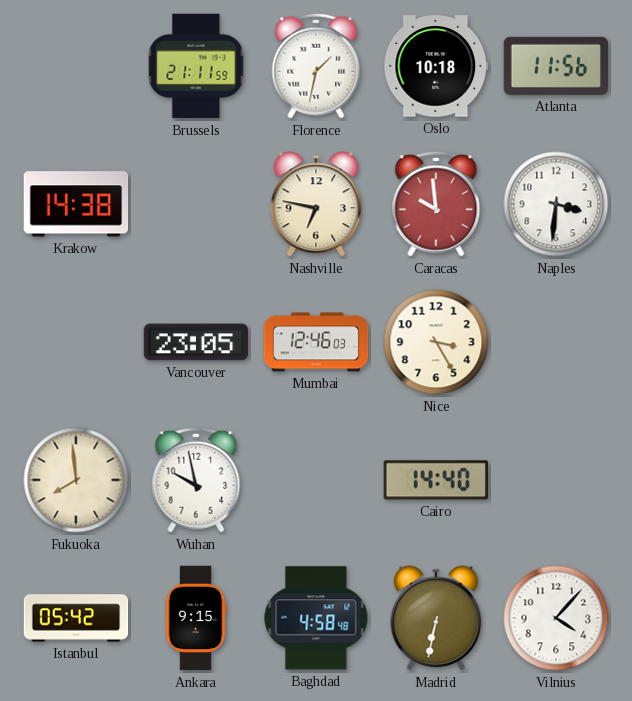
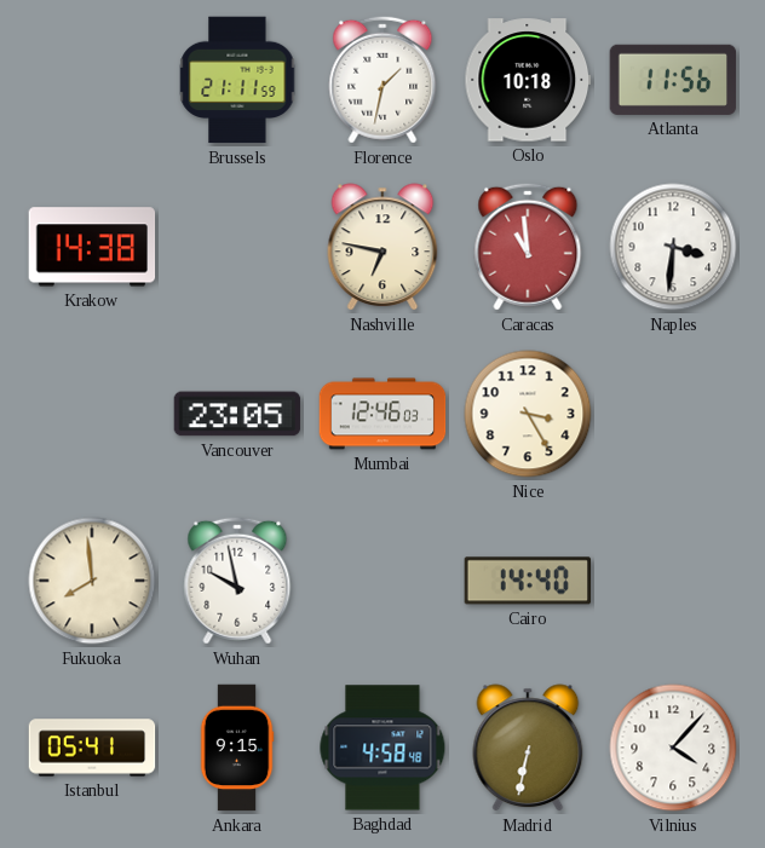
Caracas: 9:59 -> 10:59
Istanbul: 05:42 -> 05:41
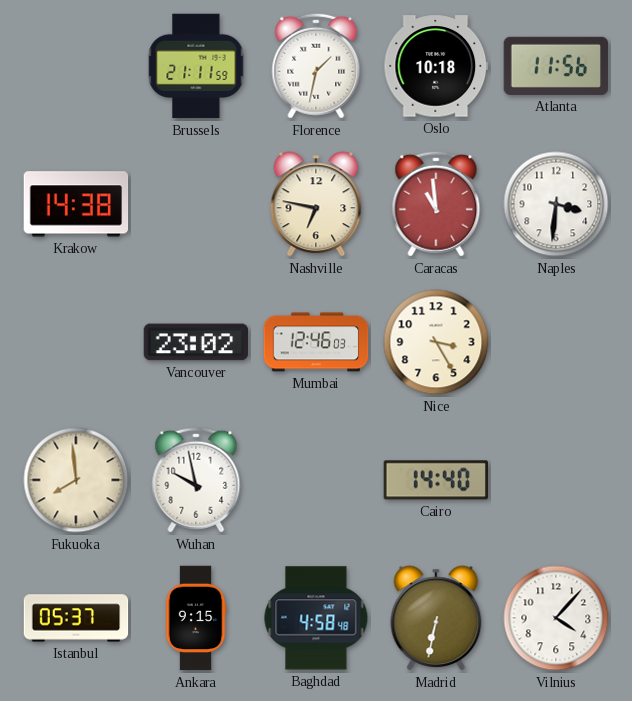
Vancouver: 23:05 -> 23:02
Istanbul: 05:41 -> 05:37
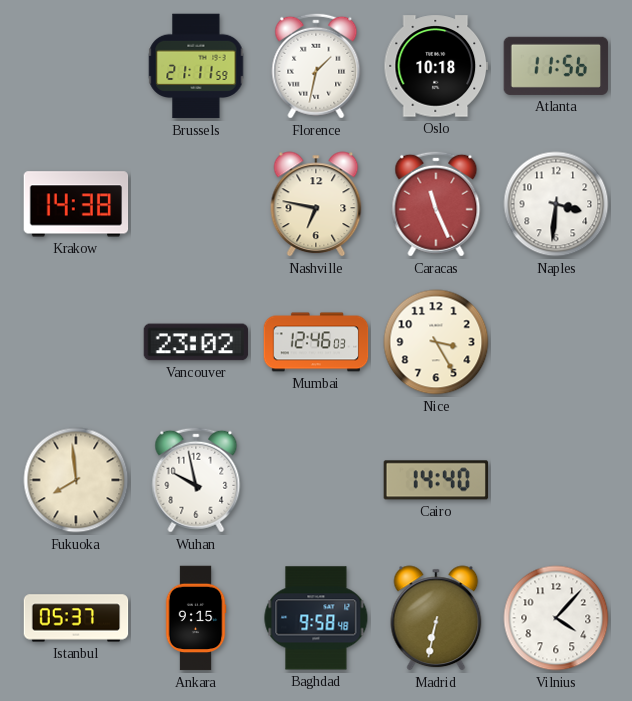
Caracas: 10:59 -> 11:26
Baghdad: 4:58 -> 9:58
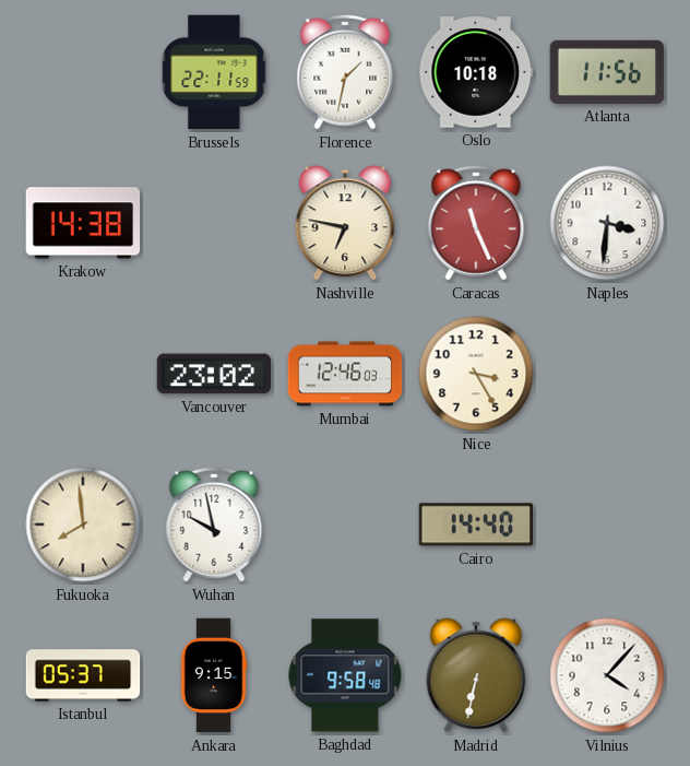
Brussels: 21:11 -> 22:11
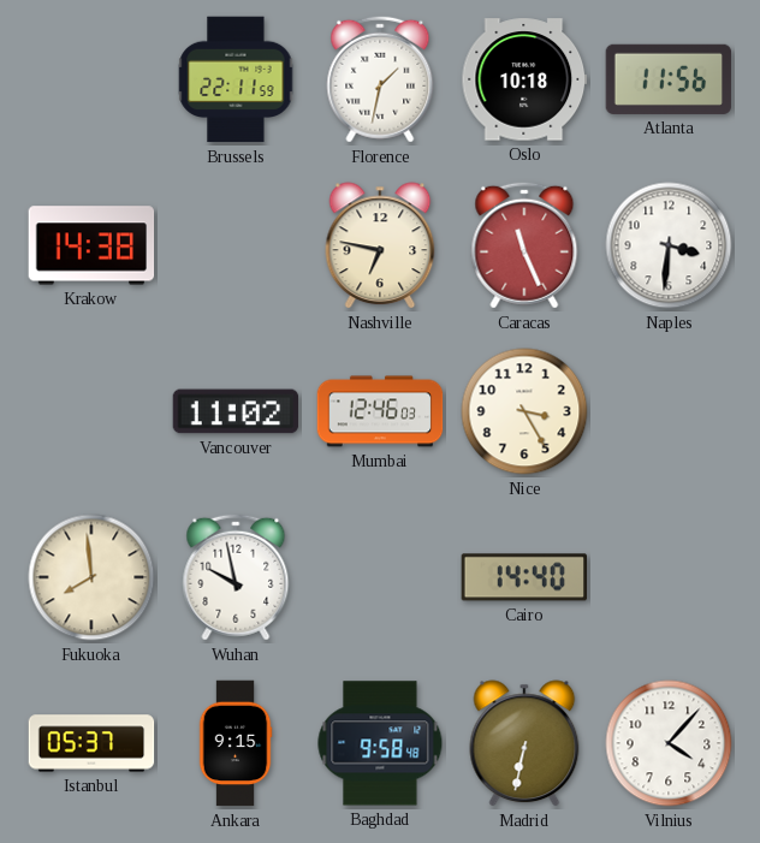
Vancouver: 23:02 -> 11:02
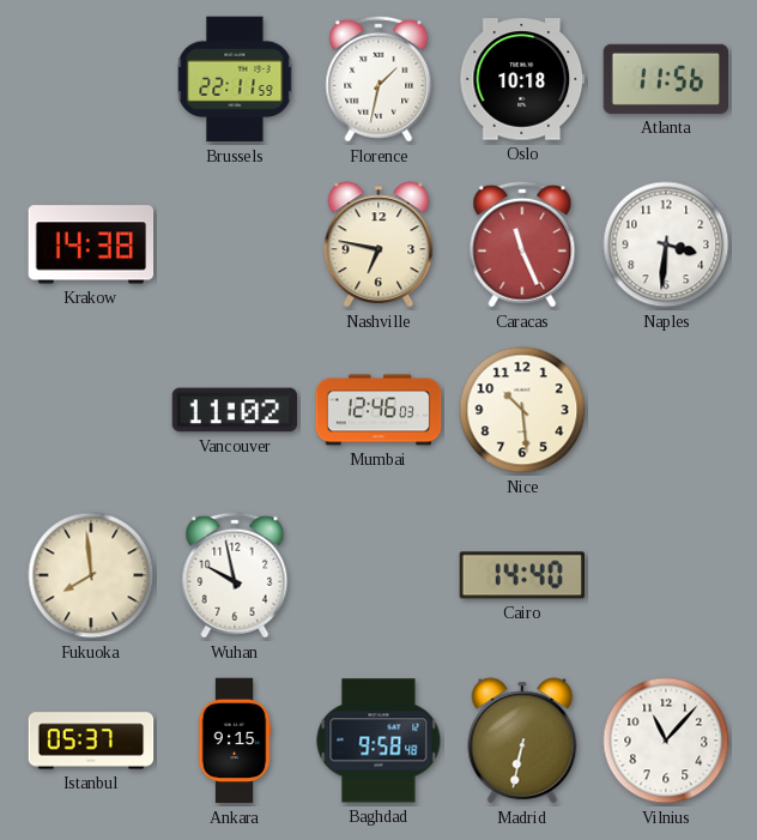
Nice: 3:25 -> 10:29
Vilnius: 4:07 -> 11:07
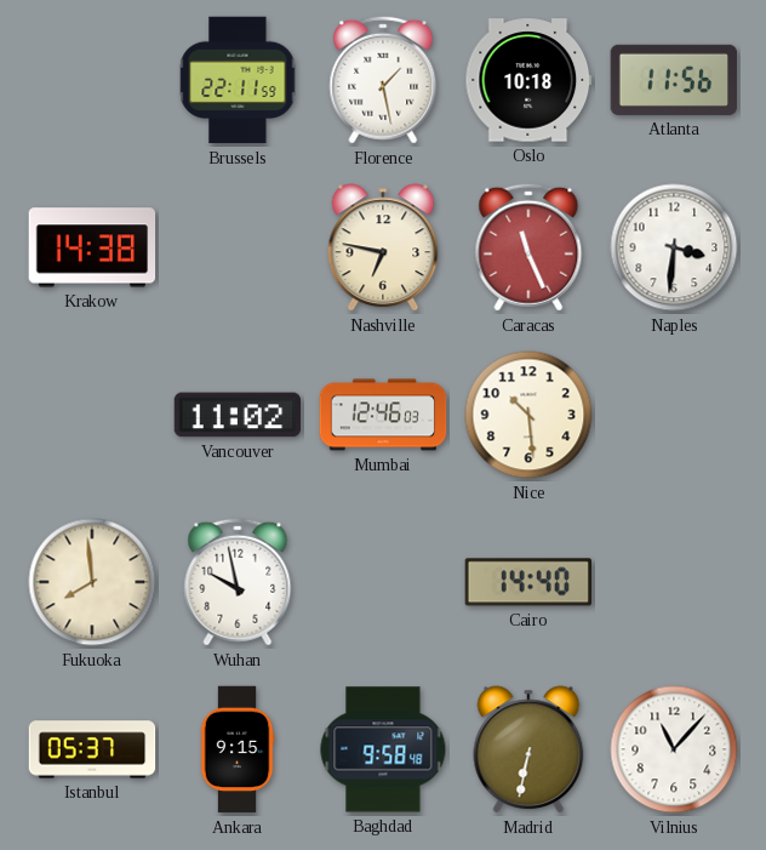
Florence: 1:32 -> 1:28
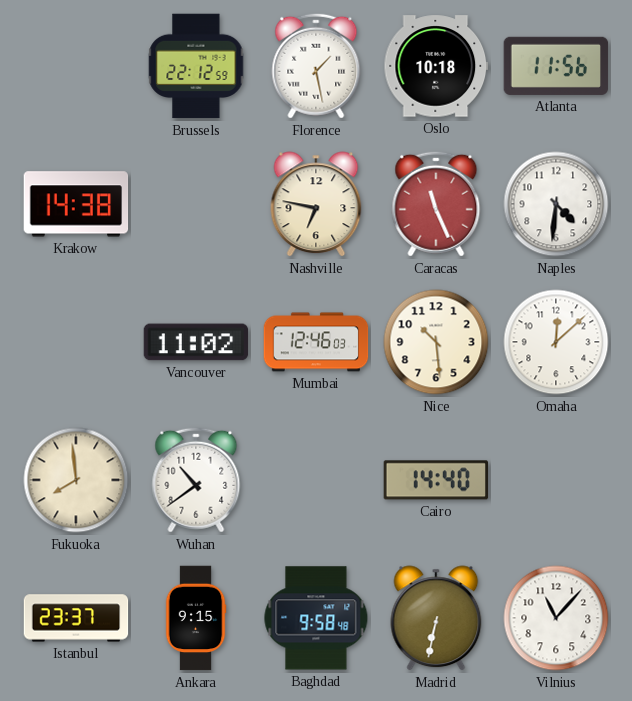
Brussels: 22:11 -> 22:12
Naples: 3:31 -> 4:31
Omaha: none -> 12:08
Wuhan: 9:58 -> 10:39
Istanbul: 05:37 -> 23:37
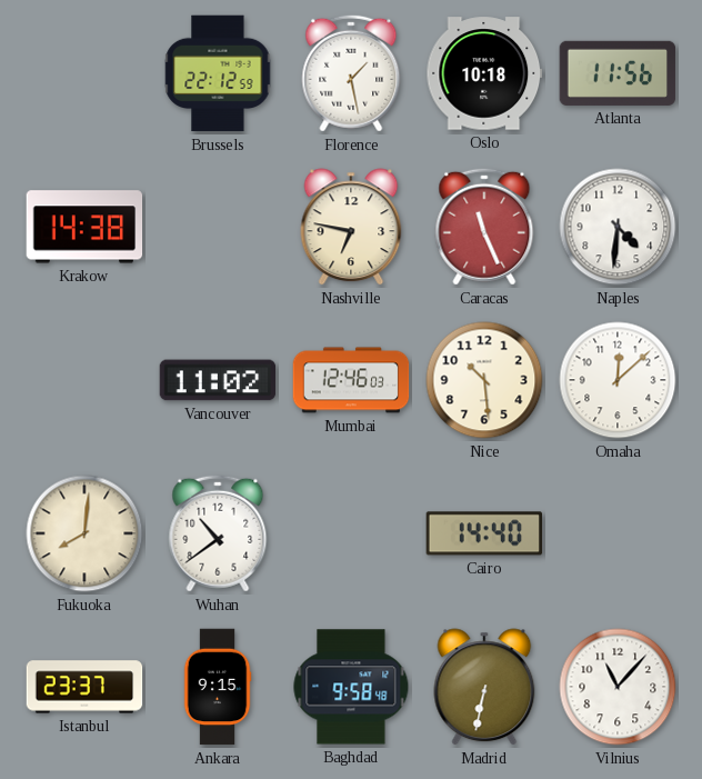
Fukuoka: 7:59 -> 8:01
